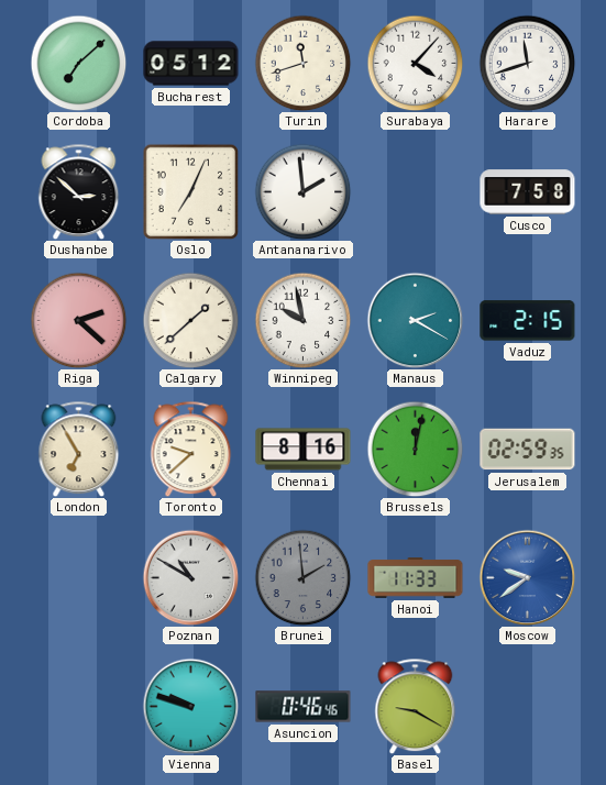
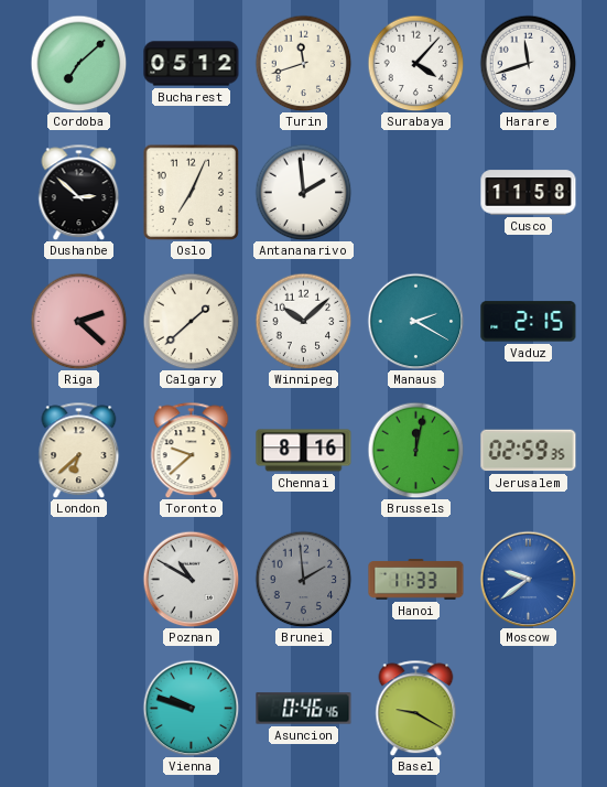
Cusco: 7:58 -> 11:58
Winnipeg: 9:58 -> 10:08
London: 6:55 -> 6:38
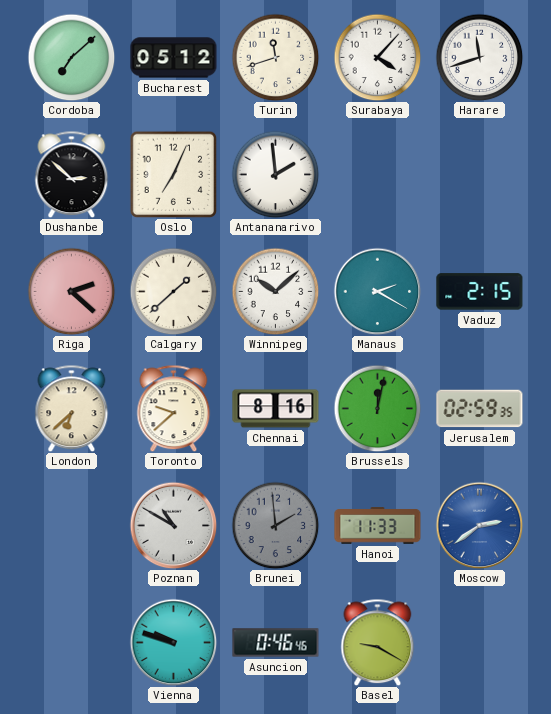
Cusco: 11:58 -> none
Moscow: 9:39 -> 2:39
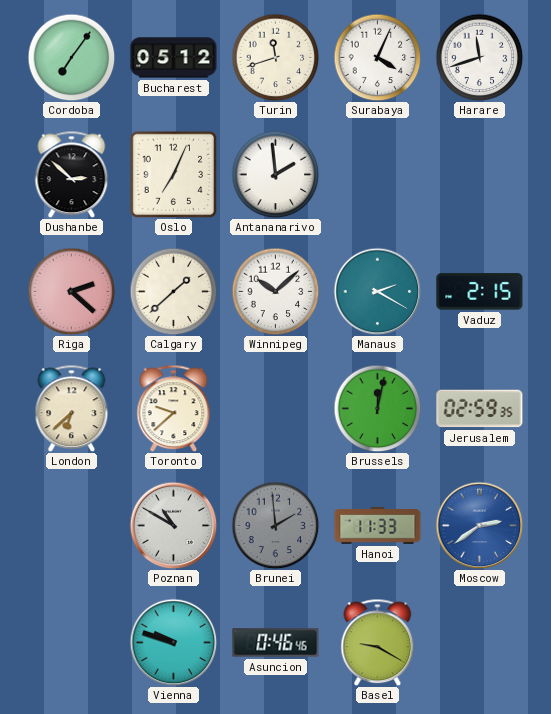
Cordoba: 7:08 -> 7:06
Surabaya: 4:07 -> 4:04
Chennai: 8:16 -> none
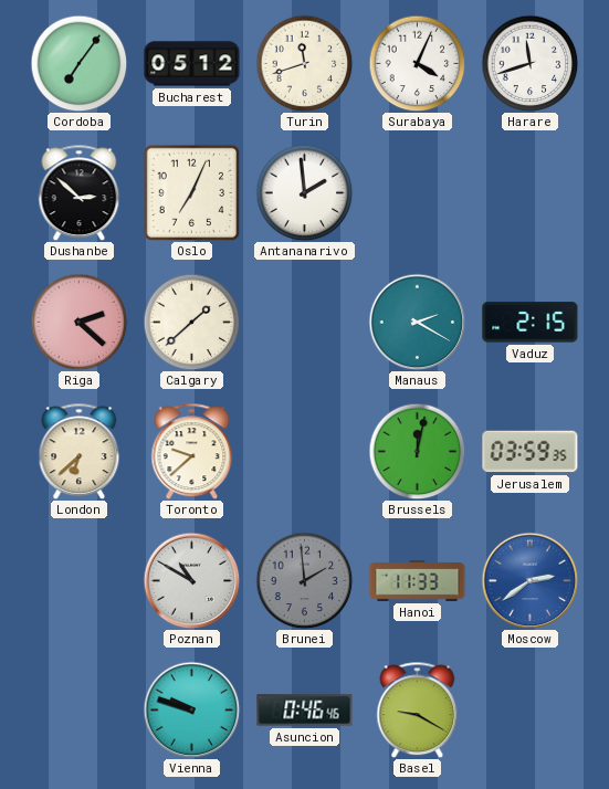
Winnipeg: 10:08 -> none
Jerusalem: 02:59 -> 03:59
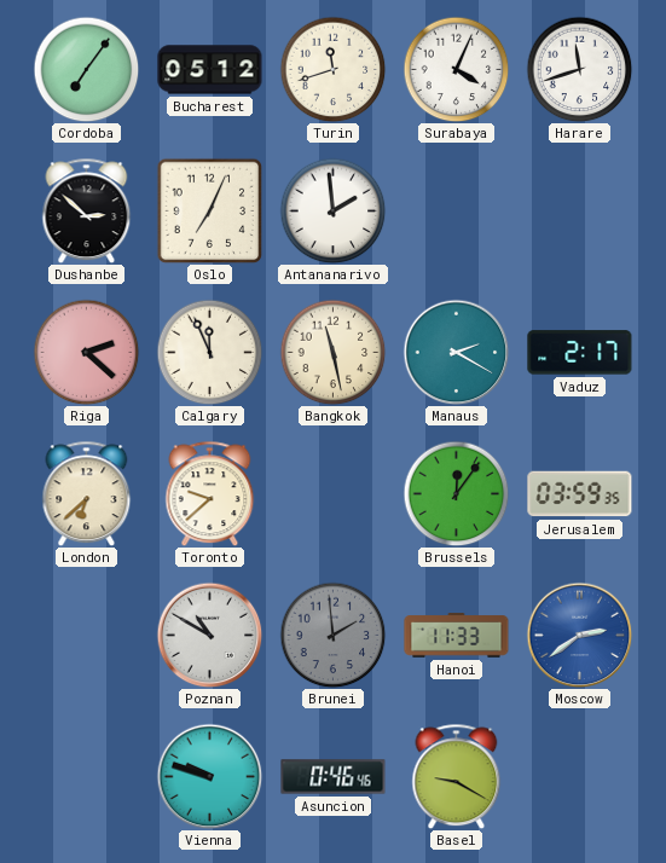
Calgary: 1:38 -> 11:56
Bangkok: none -> 11:28
Vaduz: 2:15 -> 2:17
Brussels: 12:02 -> 12:06
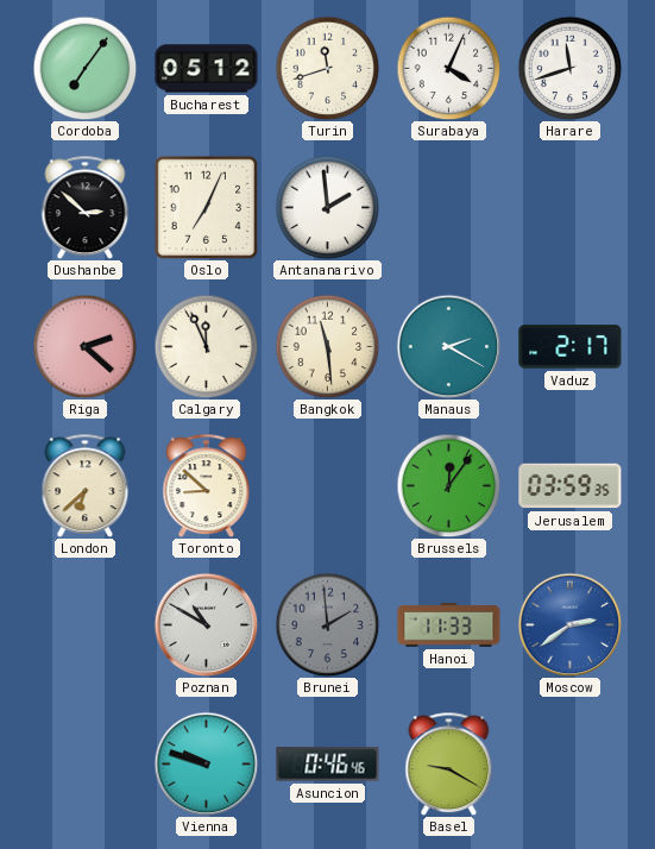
Bangkok: 11:28 -> 11:29
Toronto: 9:38 -> 8:52
